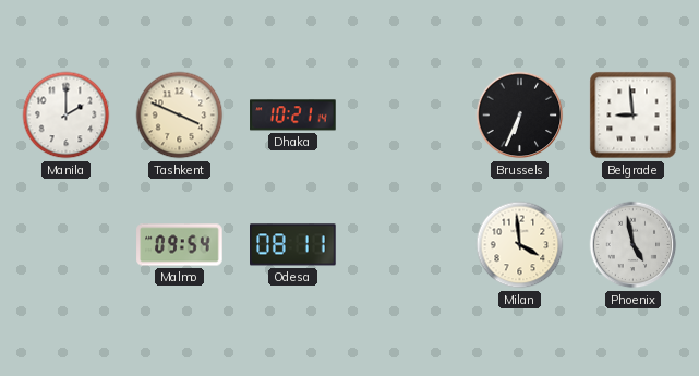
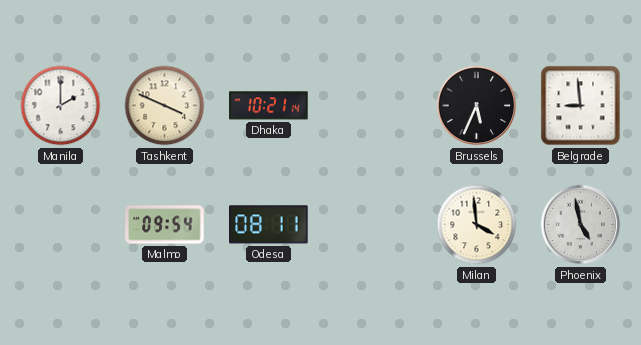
Brussels: 6:34 -> 5:34
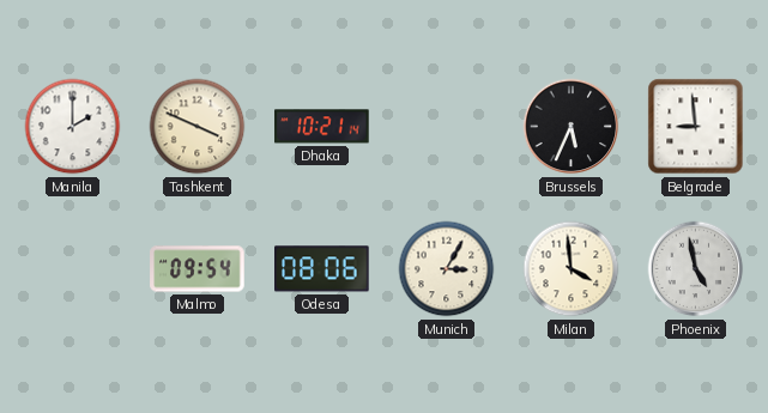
Odesa: 08:11 -> 08:06
Munich: none -> 3:05
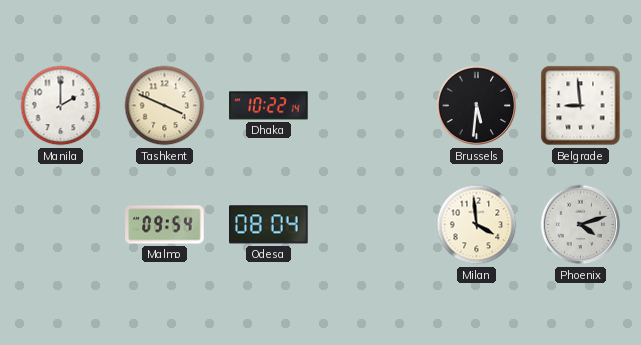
Dhaka: 10:21 -> 10:22
Brussels: 5:34 -> 5:31
Odesa: 08:06 -> 08:04
Munich: 3:05 -> none
Phoenix: 4:58 -> 4:12
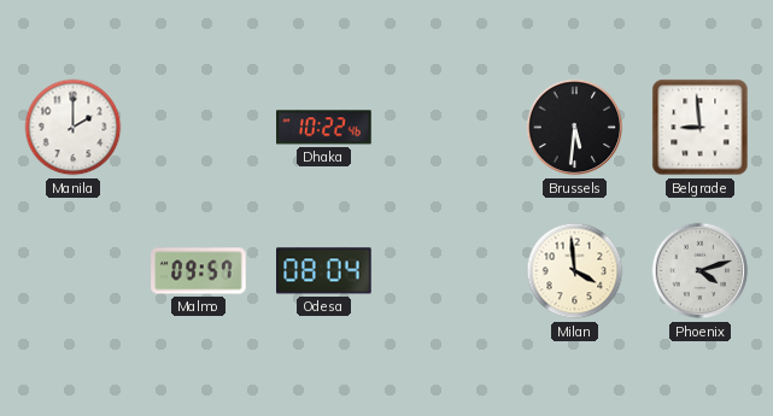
Tashkent: 3:49 -> none
Dhaka: 10:22:14 -> 10:22:46
Malmo: 09:54 -> 09:57
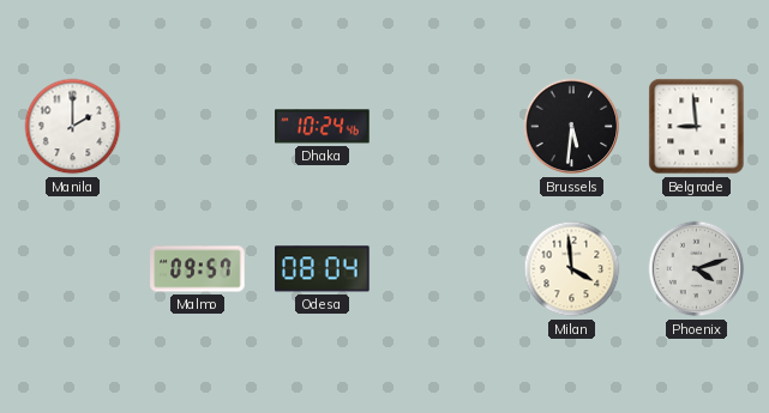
Dhaka: 10:22 -> 10:24
